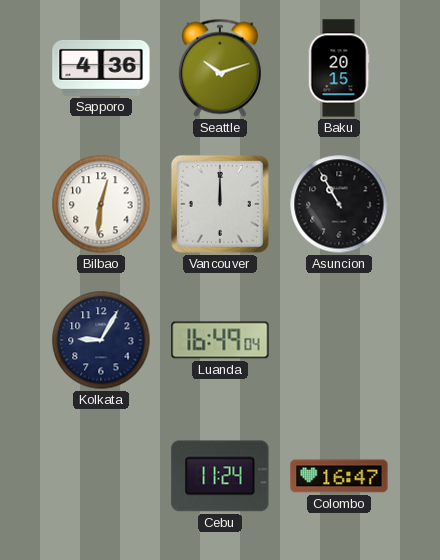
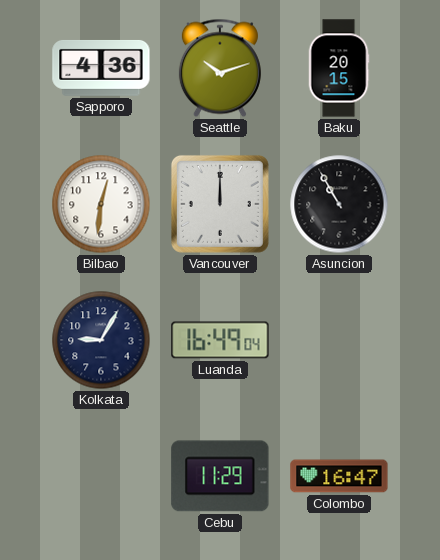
Cebu: 11:24 -> 11:29
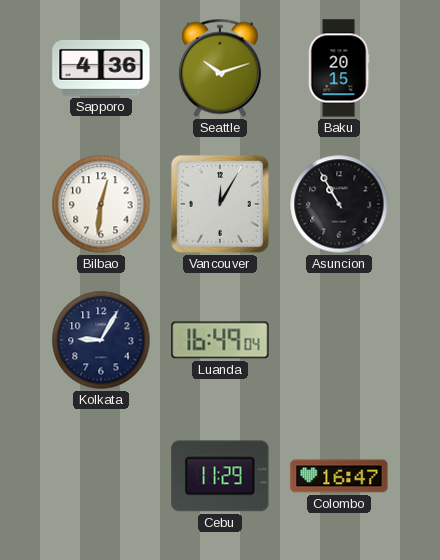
Vancouver: 12:00 -> 12:05
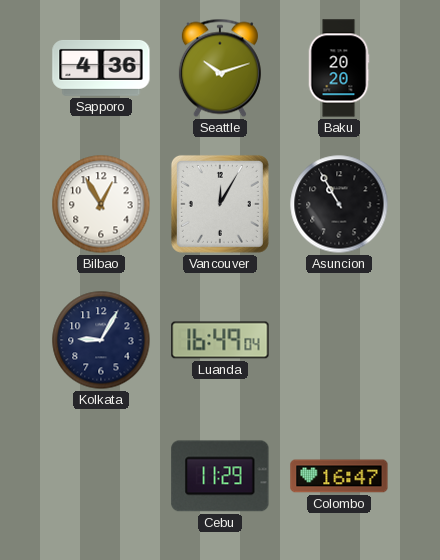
Baku: 20:15 -> 20:20
Bilbao: 12:31 -> 12:55
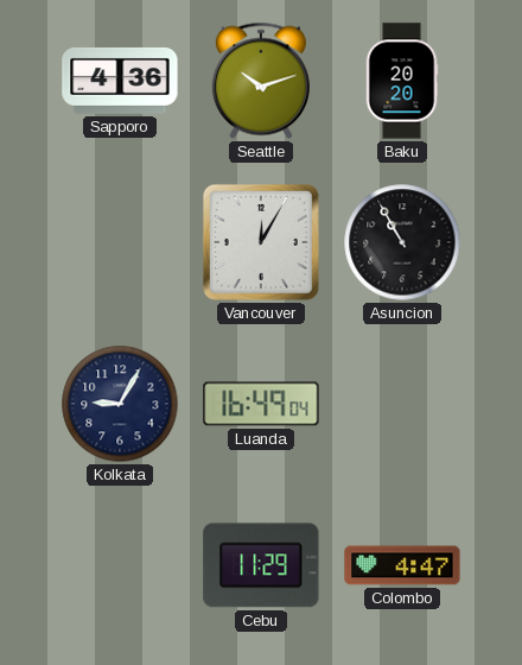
Bilbao: 12:55 -> none
Colombo: 16:47 -> 4:47
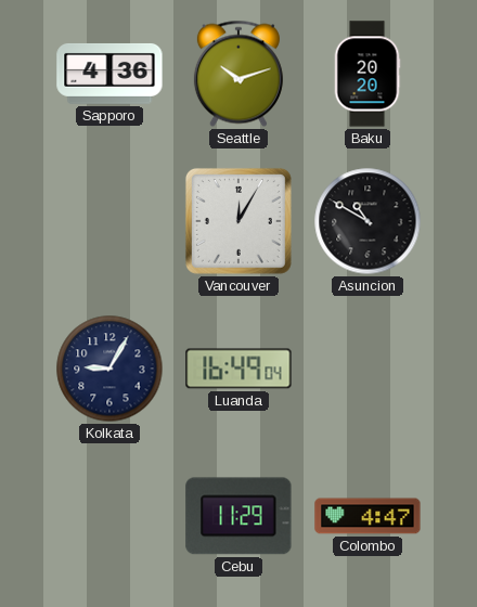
Asuncion: 10:55 -> 10:50
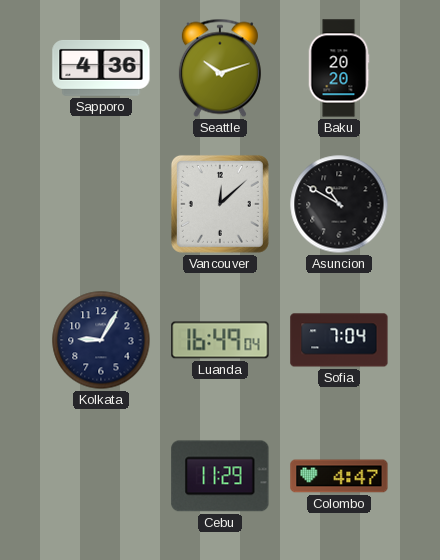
Vancouver: 12:05 -> 12:08
Sofia: none -> 7:04
